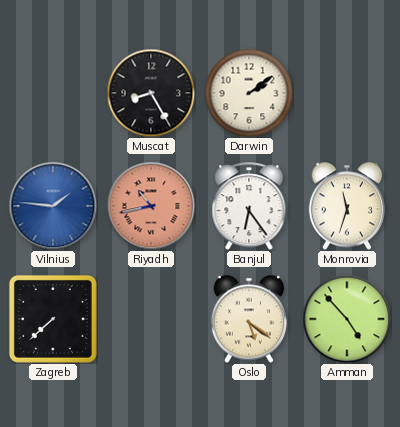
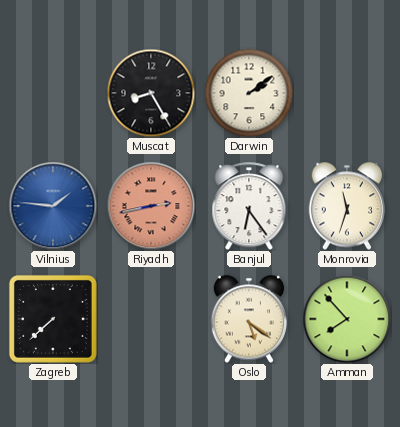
Riyadh: 10:43 -> 2:43
Amman: 4:53 -> 7:53
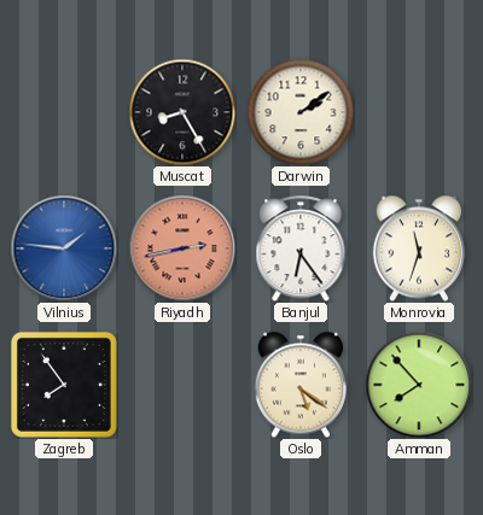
Zagreb: 7:38 -> 7:54
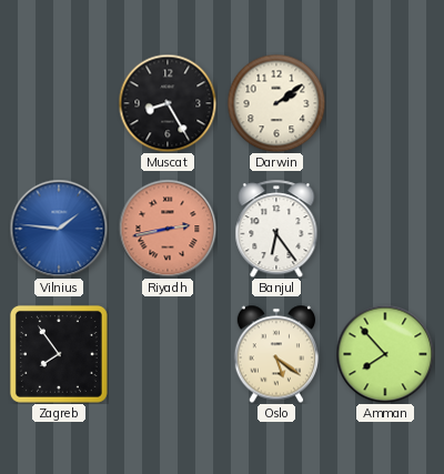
Monrovia: 11:33 -> none
